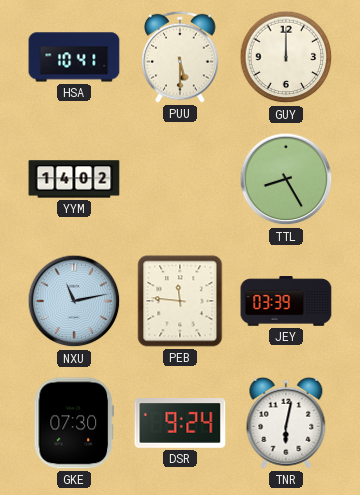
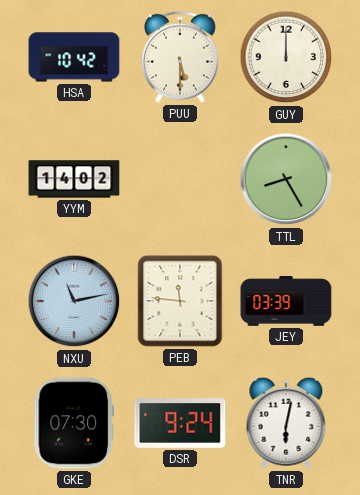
HSA: 10:41 -> 10:42
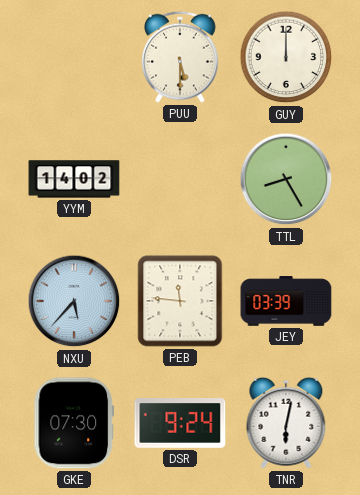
HSA: 10:42 -> none
NXU: 11:13 -> 5:37
